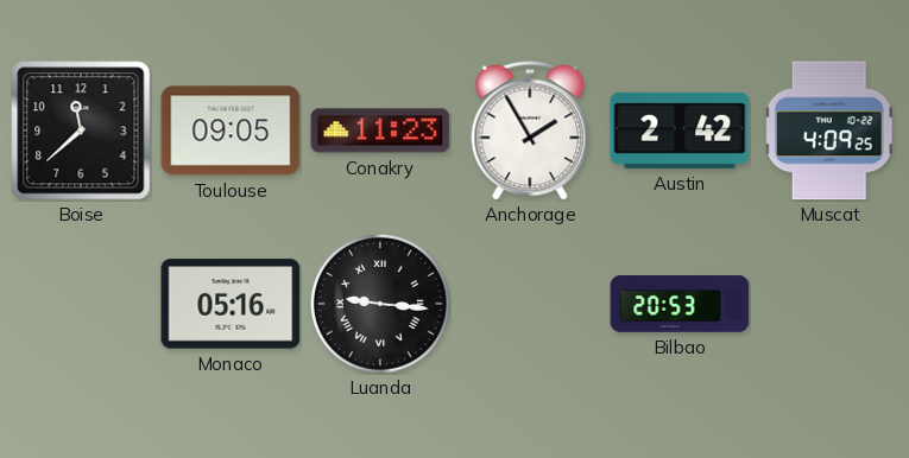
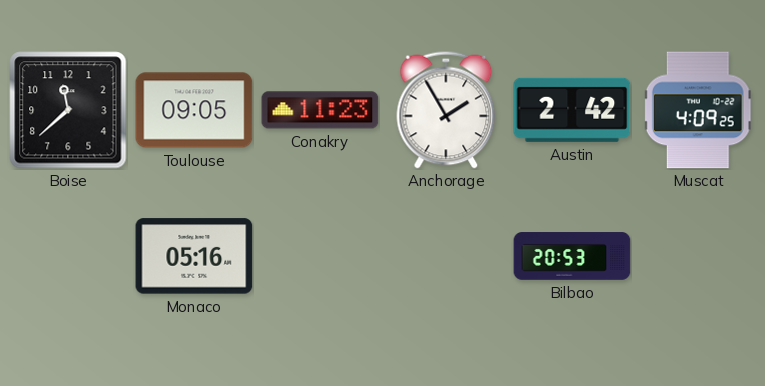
Luanda: 9:16 -> none
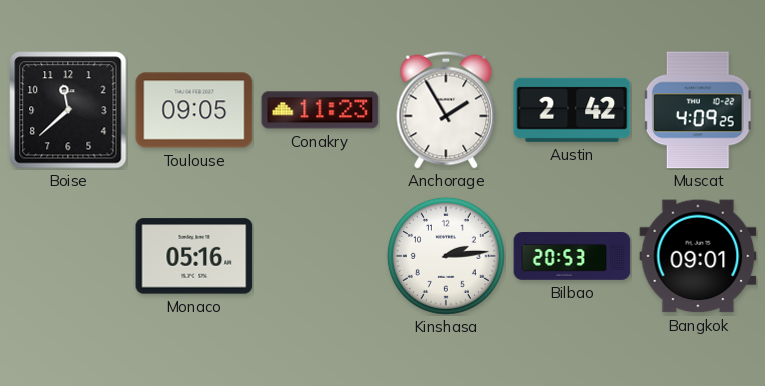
Kinshasa: none -> 2:14
Bangkok: none -> 09:01
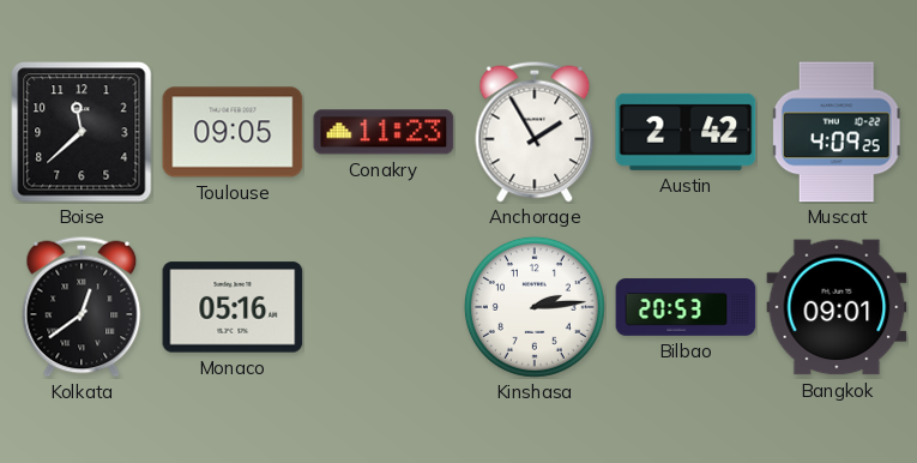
Kolkata: none -> 12:39
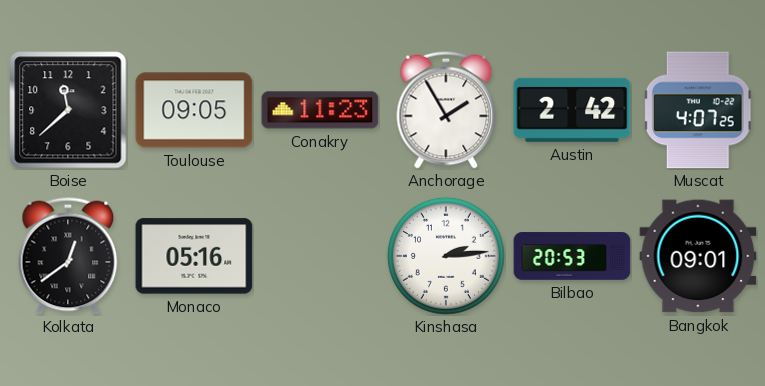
Muscat: 4:09 -> 4:07
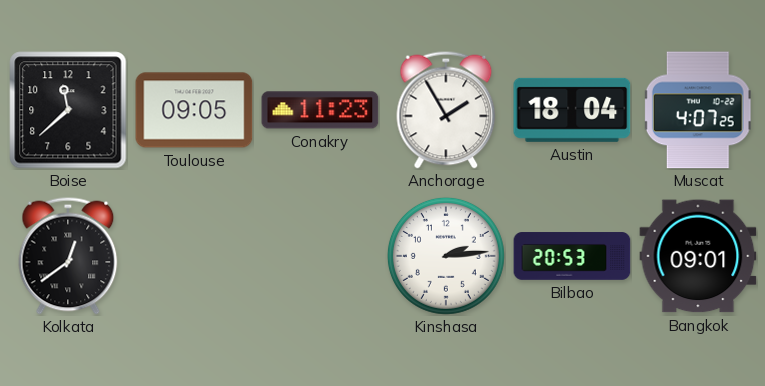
Austin: 2:42 -> 18:04
Monaco: 05:16 -> none
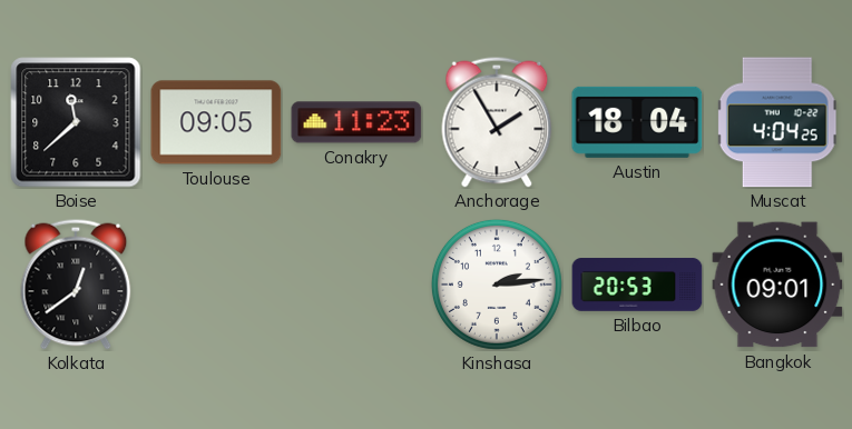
Muscat: 4:07 -> 4:04
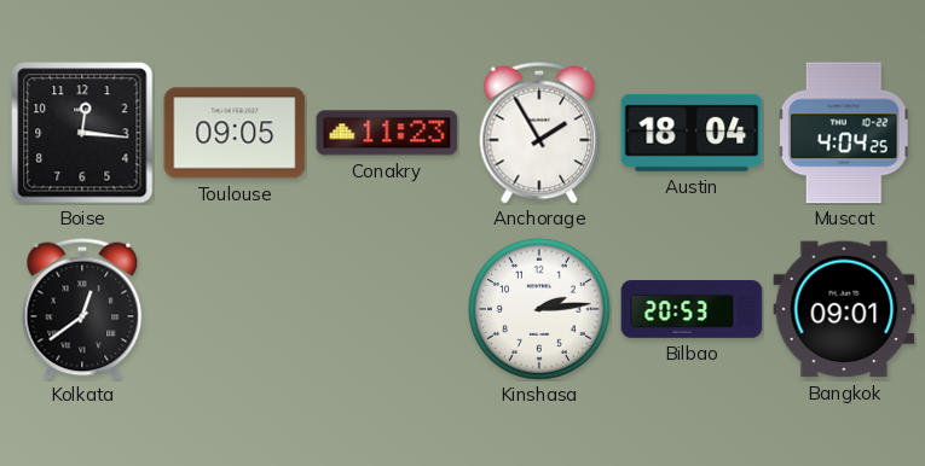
Boise: 11:38 -> 12:16
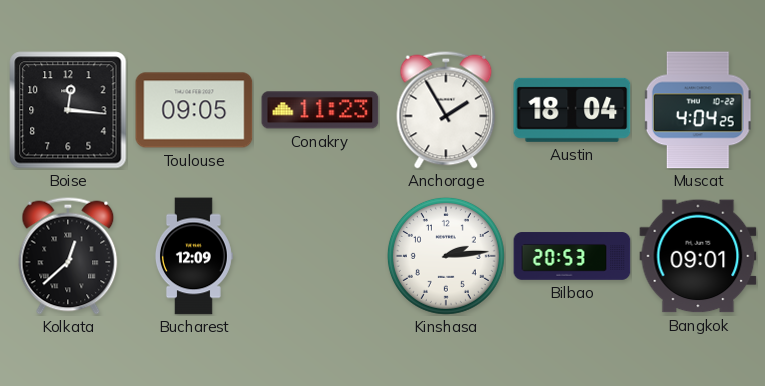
Kolkata: 12:39 -> 12:38
Bucharest: none -> 12:09
